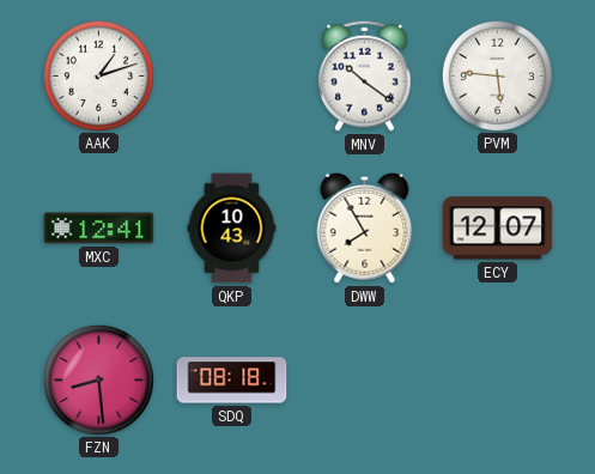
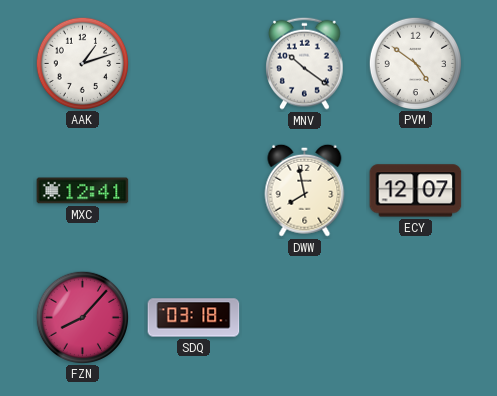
PVM: 5:46 -> 4:51
QKP: 10:43 -> none
DWW: 7:55 -> 7:58
FZN: 8:29 -> 8:07
SDQ: 08:18 -> 03:18
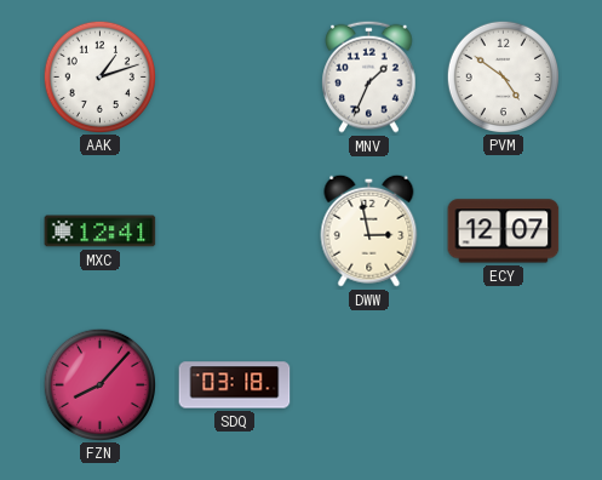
MNV: 10:21 -> 1:34
DWW: 7:58 -> 2:58
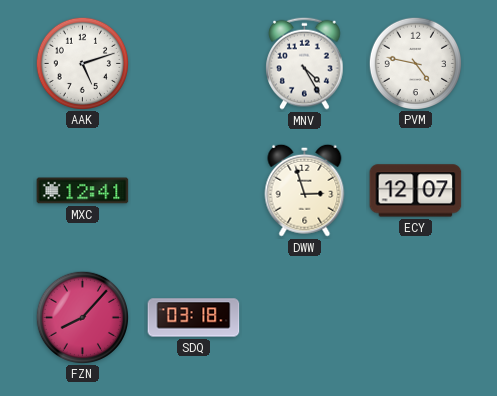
AAK: 1:12 -> 5:12
MNV: 1:34 -> 4:25
PVM: 4:51 -> 4:47
DWW: 2:58 -> 2:57
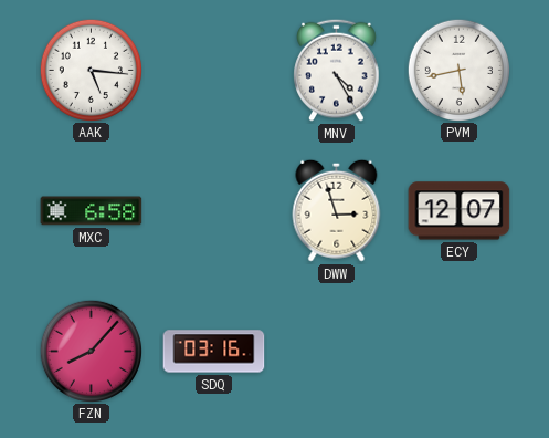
AAK: 5:12 -> 5:16
PVM: 4:47 -> 5:43
MXC: 12:41 -> 6:58
SDQ: 03:18 -> 03:16
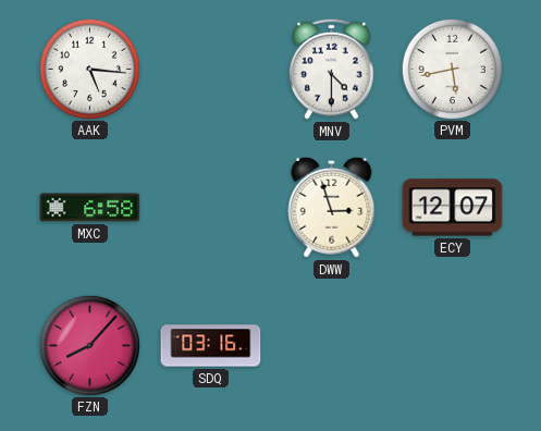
MNV: 4:25 -> 4:30
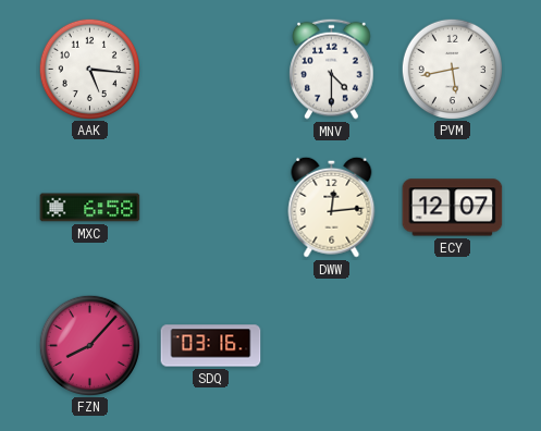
DWW: 2:57 -> 12:14
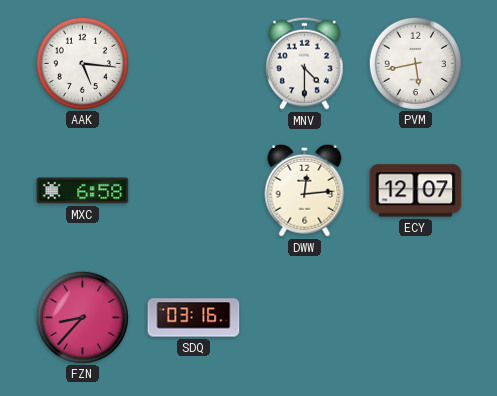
FZN: 8:07 -> 8:37
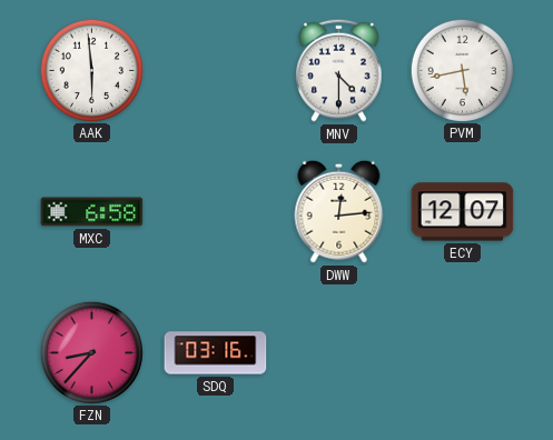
AAK: 5:16 -> 5:59
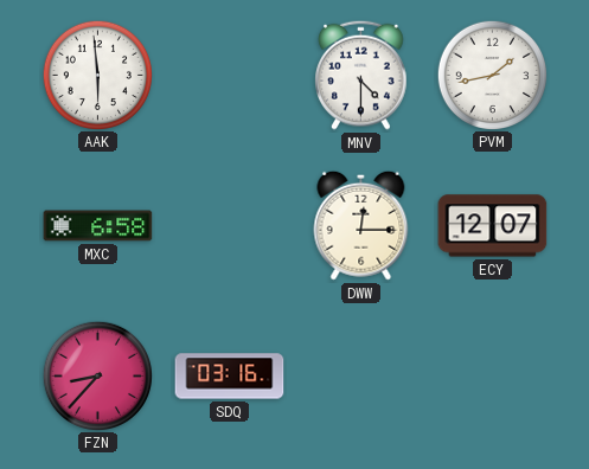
PVM: 5:43 -> 1:43
DWW: 12:14 -> 12:15
